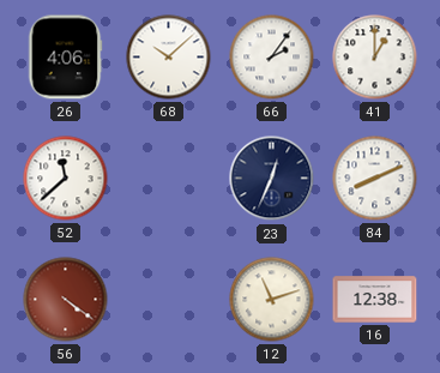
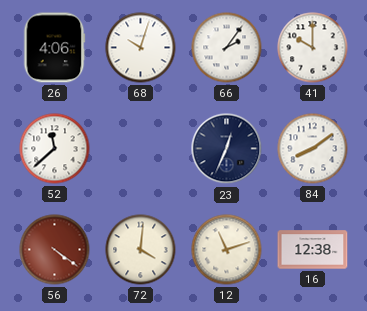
68: 10:08 -> 10:03
41: 1:00 -> 10:00
84: 8:11 -> 8:09
72: none -> 4:01
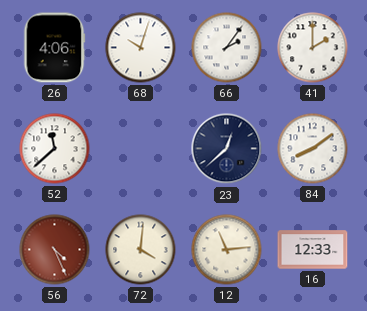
41: 10:00 -> 2:00
23: 12:34 -> 12:38
56: 4:21 -> 4:26
12: 11:12 -> 11:14
16: 12:38 -> 12:33
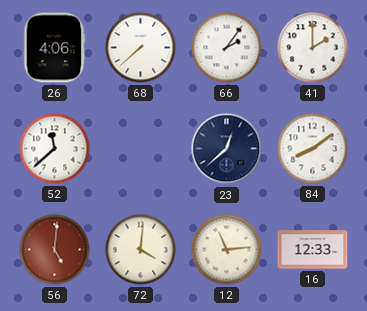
68: 10:03 -> 7:38
56: 4:26 -> 5:01
